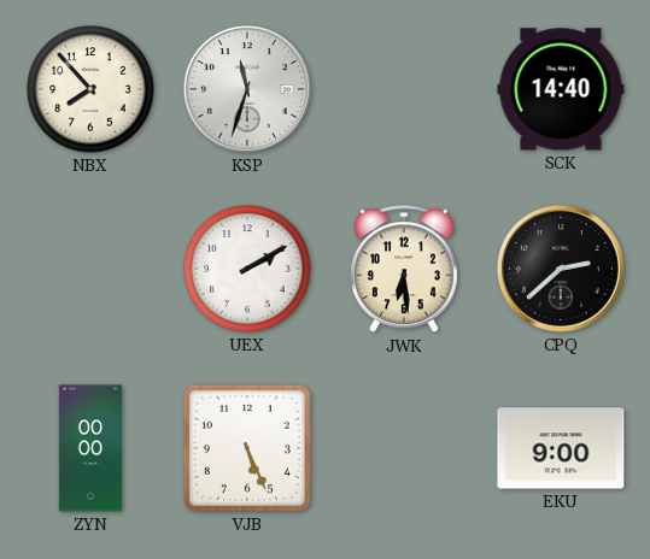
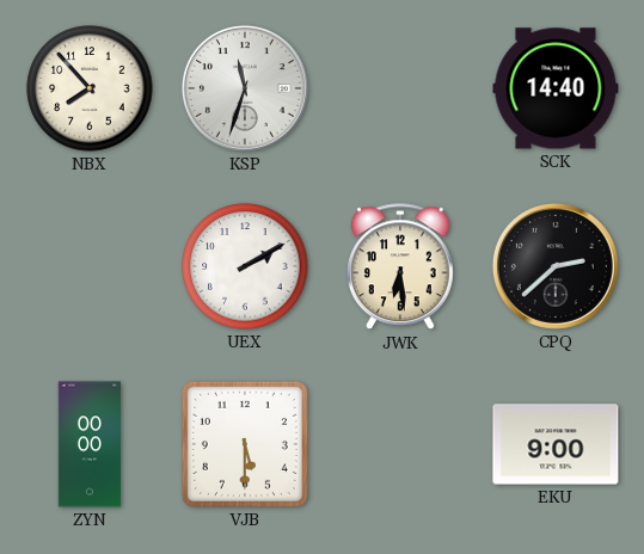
VJB: 5:26 -> 5:30
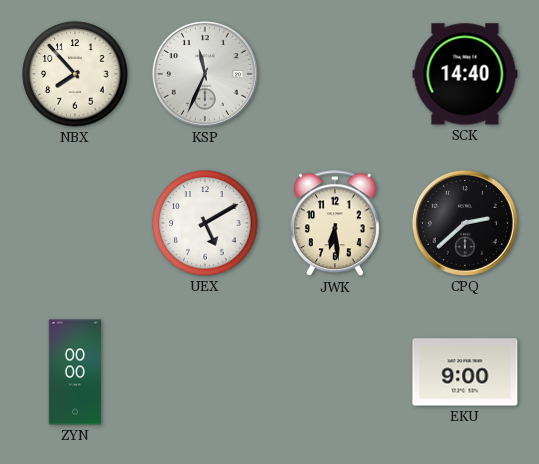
KSP: 11:33 -> 11:34
UEX: 2:10 -> 5:10
VJB: 5:30 -> none
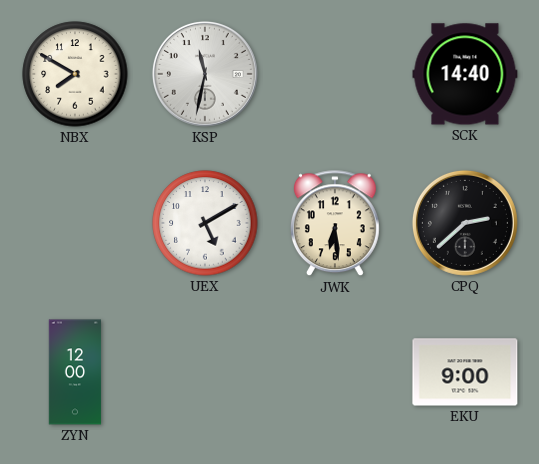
NBX: 7:53 -> 7:50
KSP: 11:34 -> 11:32
ZYN: 00:00 -> 12:00
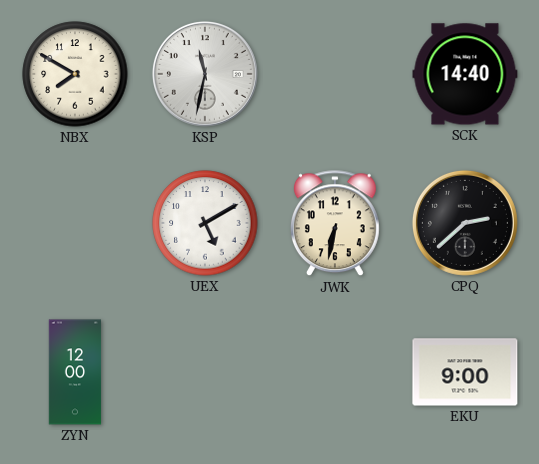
JWK: 6:29 -> 6:32
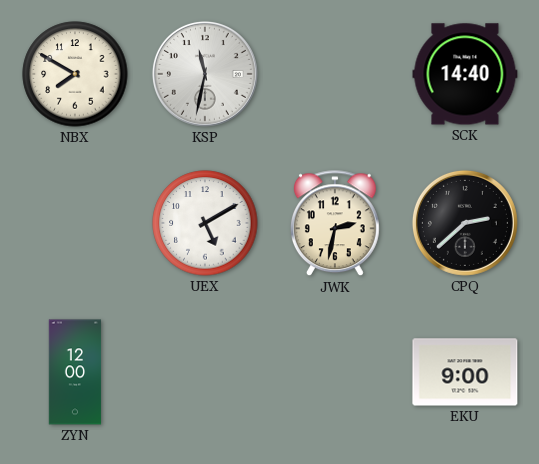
JWK: 6:32 -> 2:32
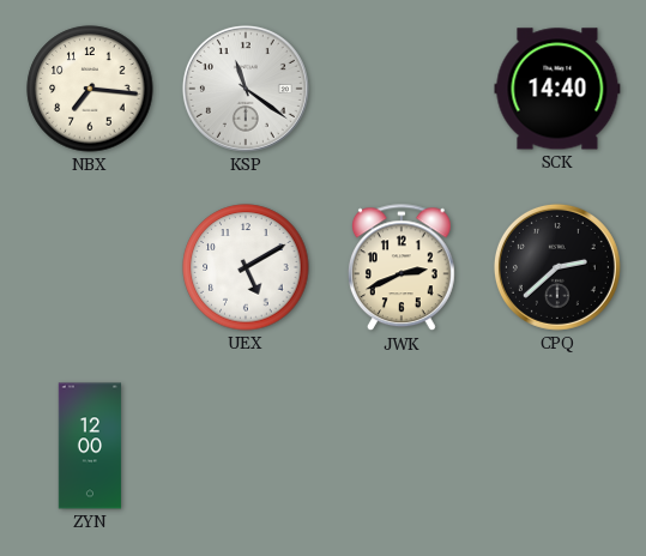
NBX: 7:50 -> 7:16
KSP: 11:32 -> 11:21
JWK: 2:32 -> 2:41
EKU: 9:00 -> none
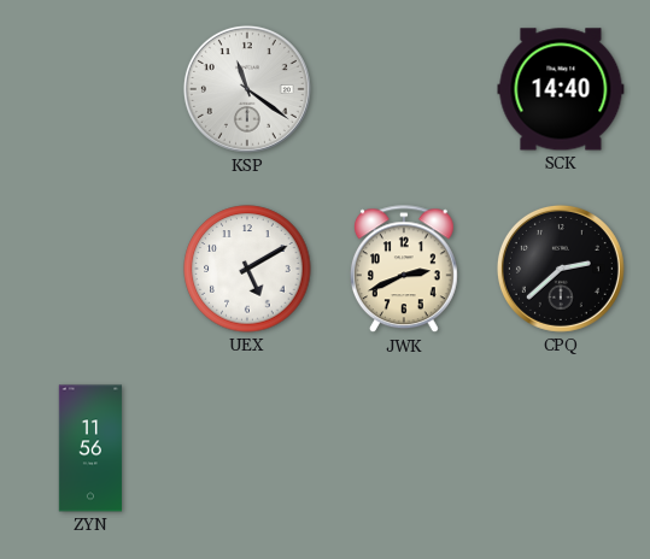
NBX: 7:16 -> none
ZYN: 12:00 -> 11:56
